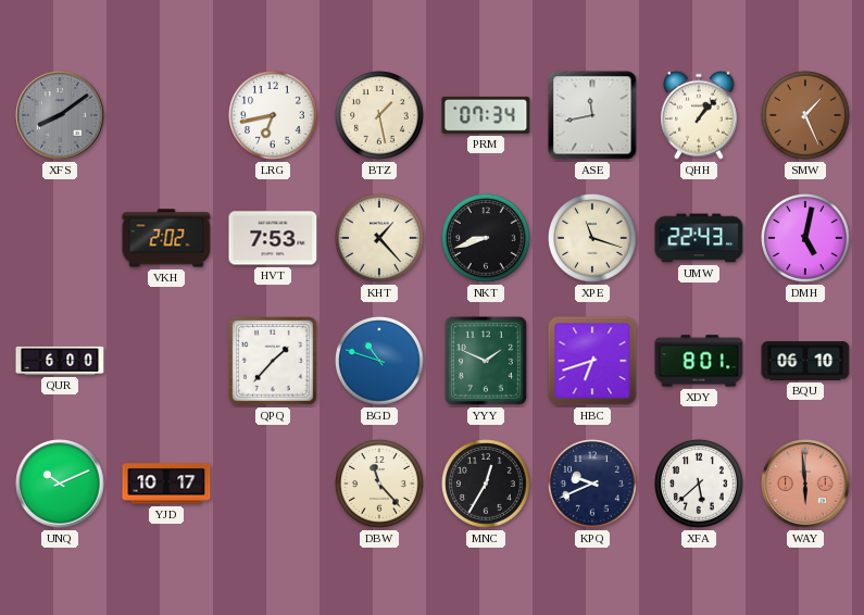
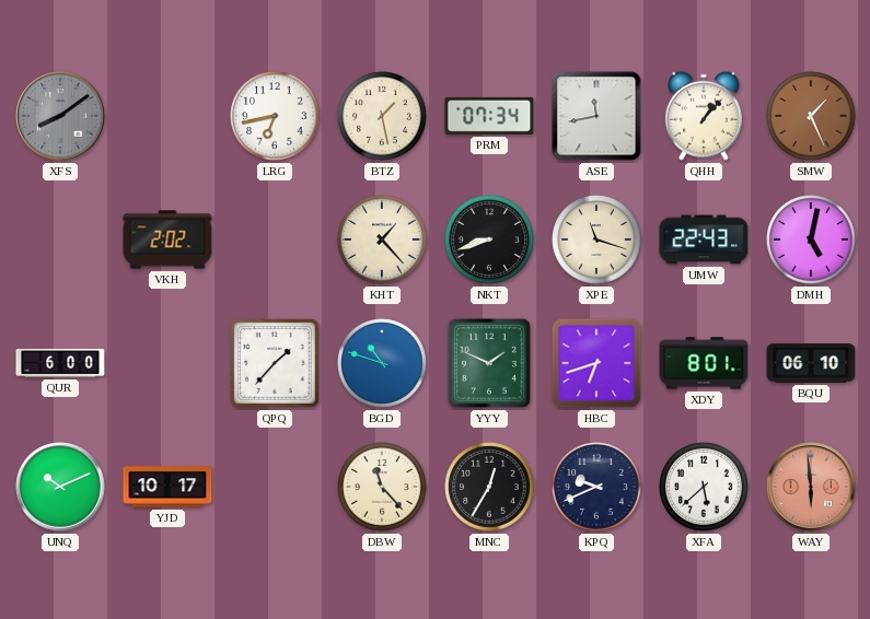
HVT: 7:53 -> none
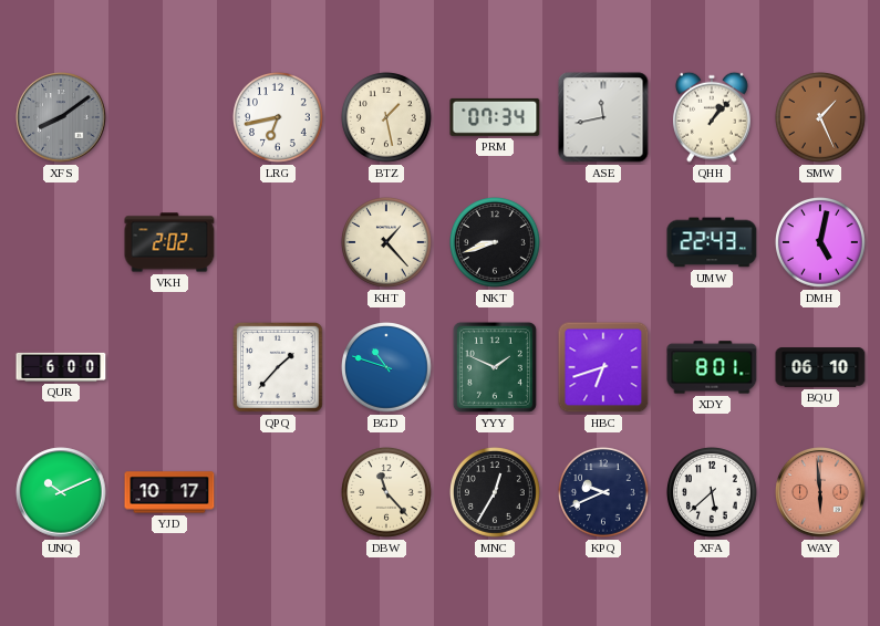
XPE: 11:18 -> none
